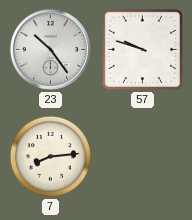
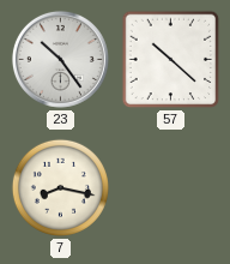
57: 9:48 -> 10:22
7: 8:14 -> 8:17
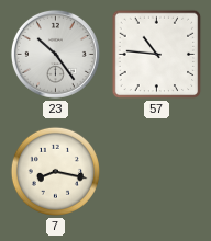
57: 10:22 -> 10:46
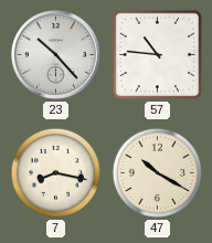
23: 10:24 -> 10:23
47: none -> 10:20
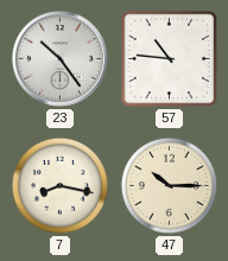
23: 10:23 -> 10:24
47: 10:20 -> 10:15
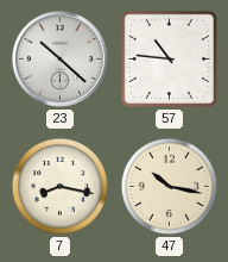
23: 10:24 -> 10:22
47: 10:15 -> 10:17
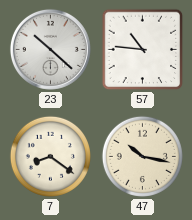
7: 8:17 -> 8:21
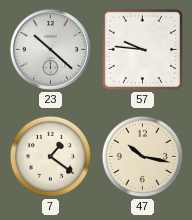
57: 10:46 -> 9:46
7: 8:21 -> 1:21
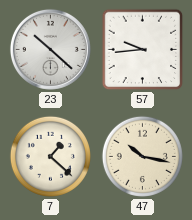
57: 9:46 -> 9:44
7: 1:21 -> 1:22
